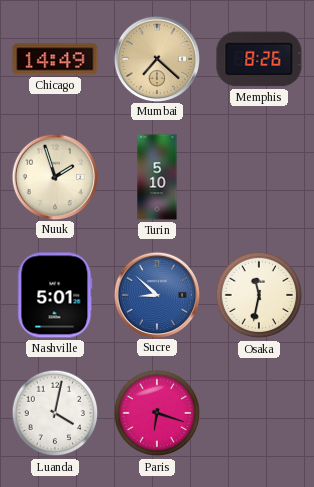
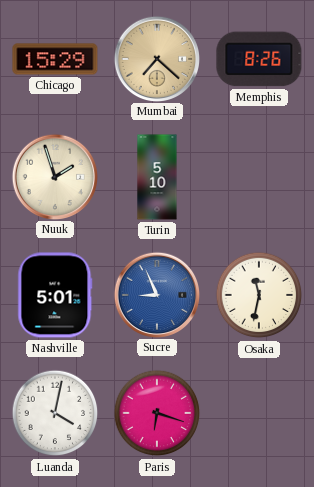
Chicago: 14:49 -> 15:29
Sucre: 8:52 -> 8:56
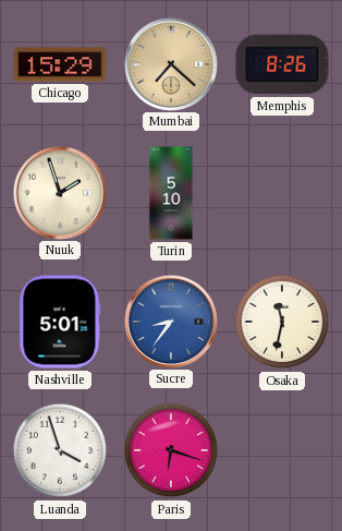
Sucre: 8:56 -> 8:36
Luanda: 4:02 -> 3:57
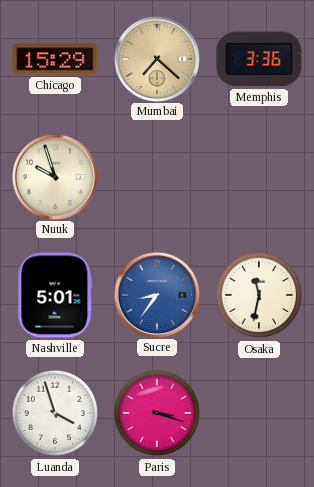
Memphis: 8:26 -> 3:36
Nuuk: 1:57 -> 9:57
Turin: 5:10 -> none
Paris: 6:18 -> 3:18
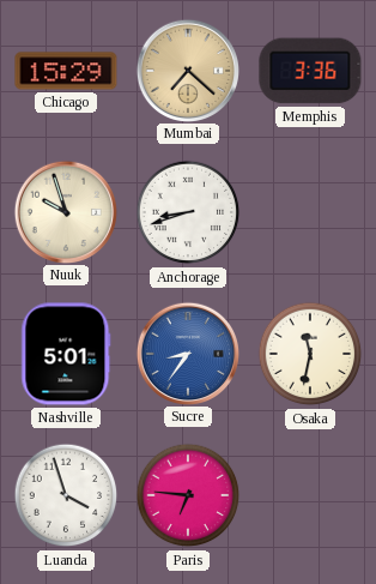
Anchorage: none -> 8:42
Paris: 3:18 -> 6:46
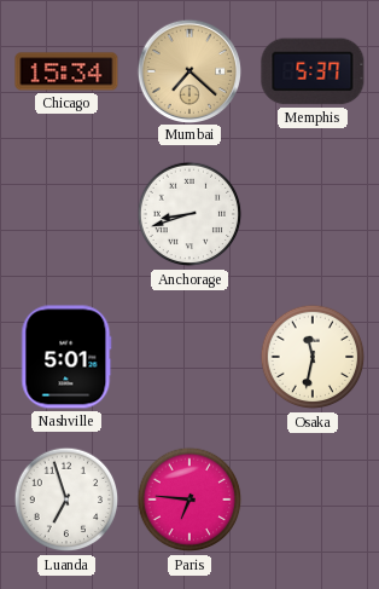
Chicago: 15:29 -> 15:34
Memphis: 3:36 -> 5:37
Nuuk: 9:57 -> none
Sucre: 8:36 -> none
Luanda: 3:57 -> 6:57
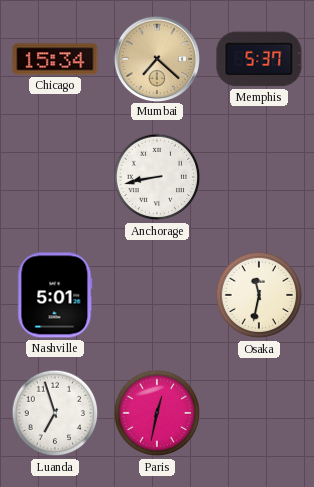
Anchorage: 8:42 -> 8:43
Paris: 6:46 -> 12:32
